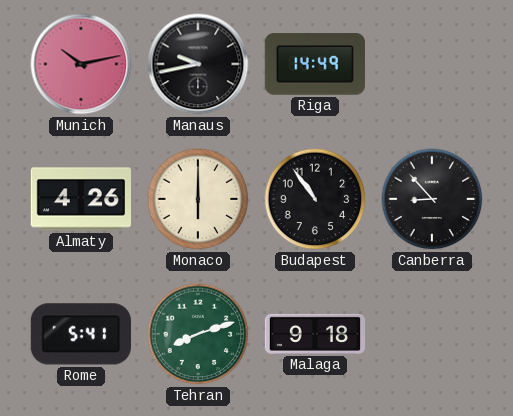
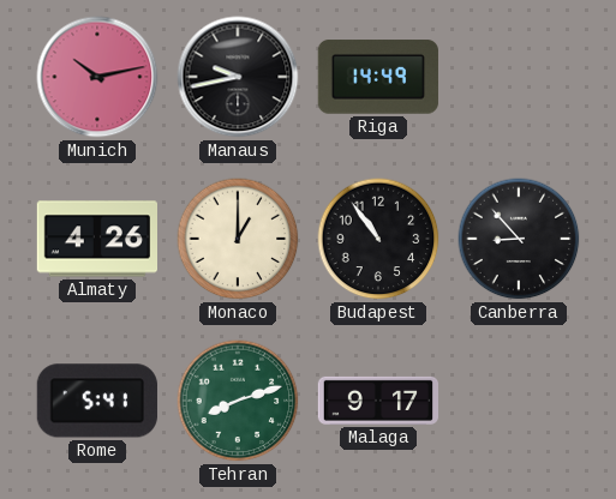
Monaco: 6:00 -> 1:00
Malaga: 9:18 -> 9:17
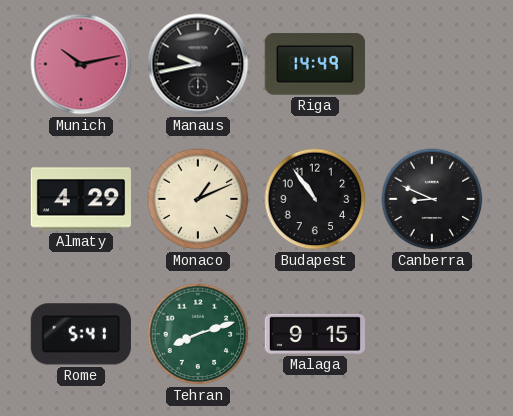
Almaty: 4:26 -> 4:29
Monaco: 1:00 -> 1:11
Canberra: 8:53 -> 8:49
Malaga: 9:17 -> 9:15
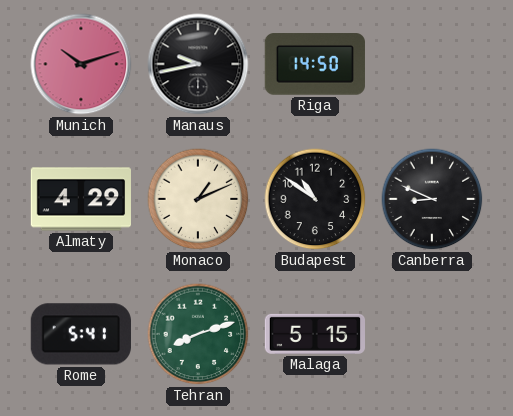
Munich: 10:13 -> 10:12
Riga: 14:49 -> 14:50
Budapest: 10:54 -> 10:51
Malaga: 9:15 -> 5:15
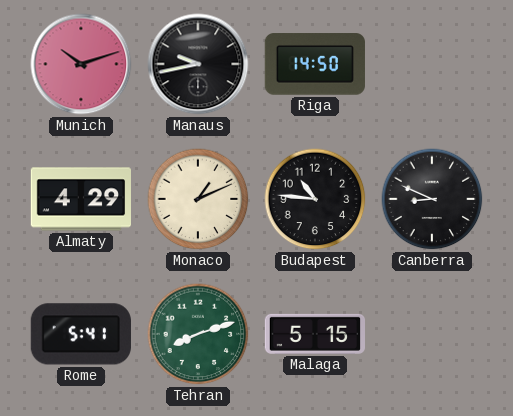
Budapest: 10:51 -> 10:46
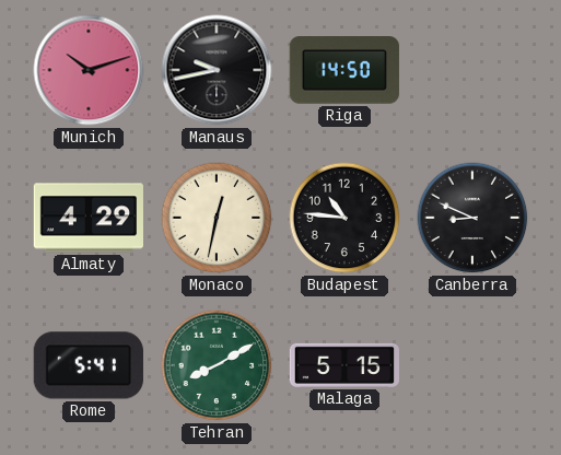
Monaco: 1:11 -> 12:32
Tehran: 8:12 -> 8:10
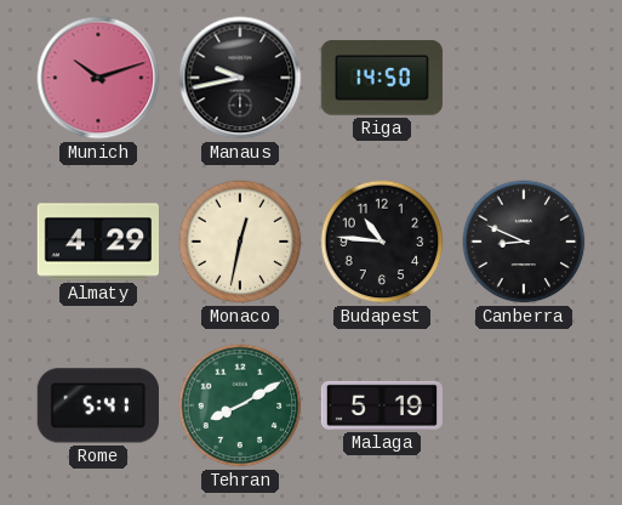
Malaga: 5:15 -> 5:19
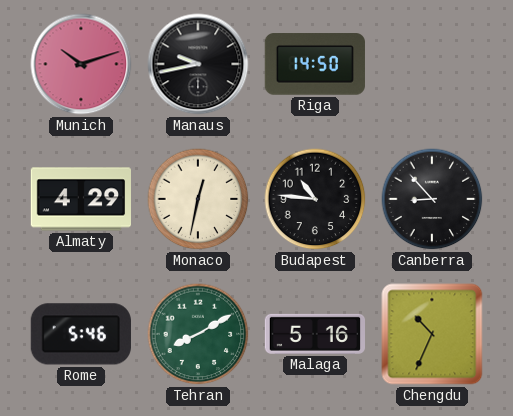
Canberra: 8:49 -> 8:53
Rome: 5:41 -> 5:46
Malaga: 5:19 -> 5:16
Chengdu: none -> 10:34
